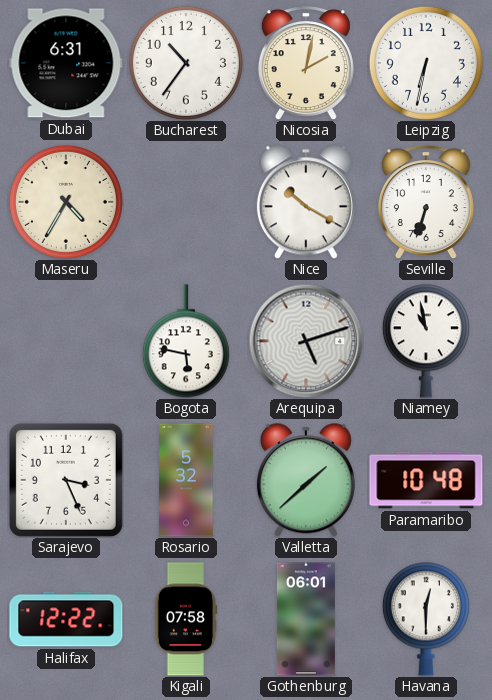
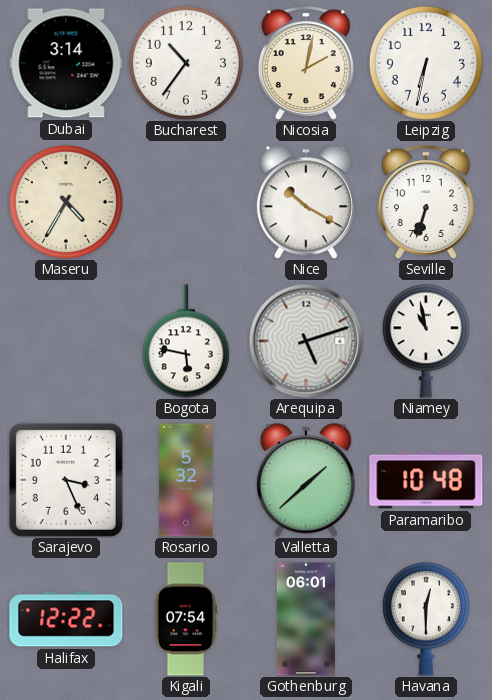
Dubai: 6:31 -> 3:14
Kigali: 07:58 -> 07:54
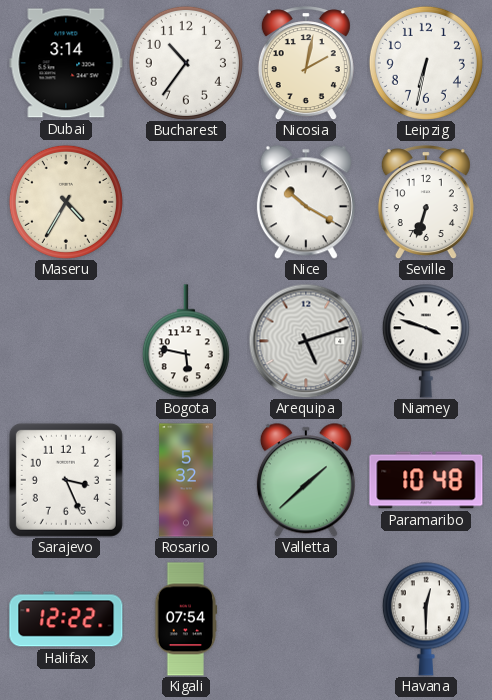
Niamey: 10:58 -> 3:48
Gothenburg: 06:01 -> none
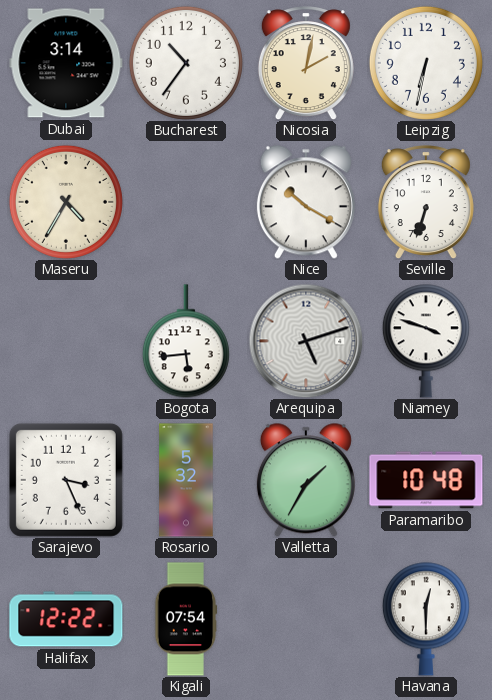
Bogota: 5:47 -> 5:44
Valletta: 1:38 -> 1:35
